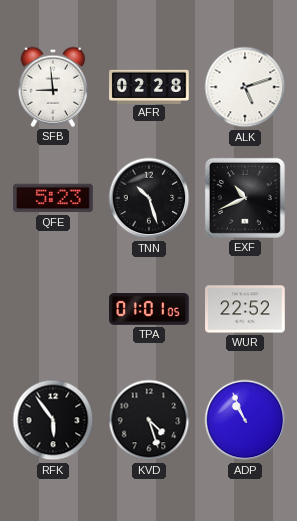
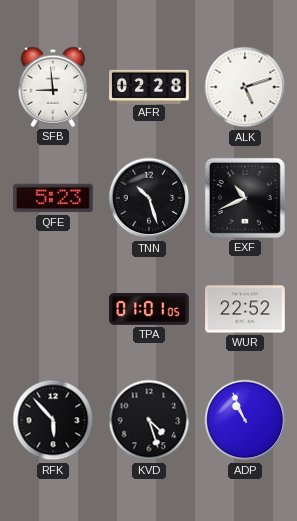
RFK: 5:54 -> 5:53
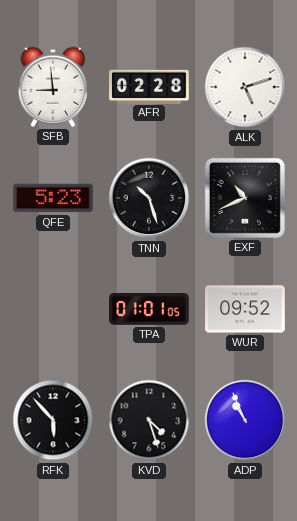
WUR: 22:52 -> 09:52
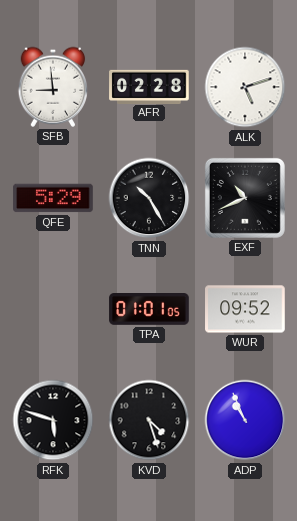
QFE: 5:23 -> 5:29
TNN: 10:27 -> 10:25
RFK: 5:53 -> 5:48
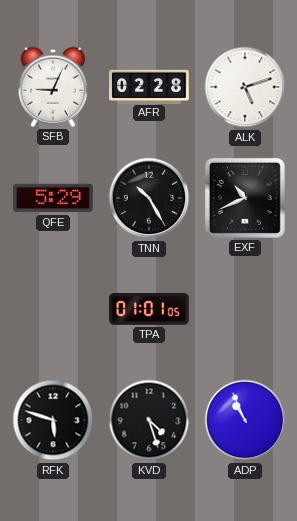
SFB: 8:59 -> 9:04
WUR: 09:52 -> none
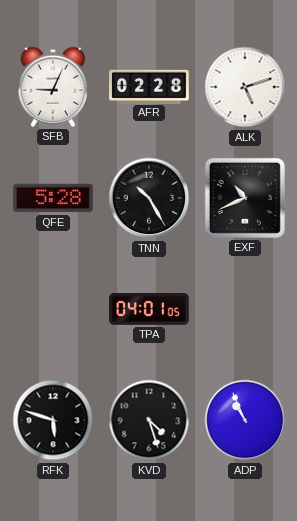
QFE: 5:29 -> 5:28
TPA: 01:01 -> 04:01
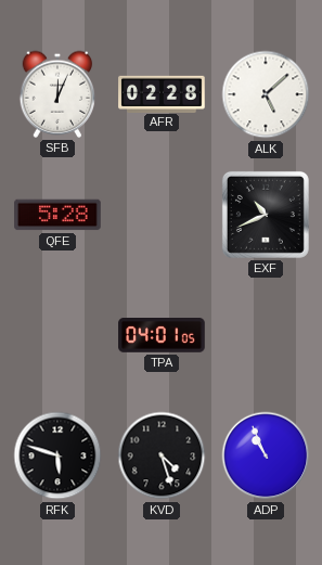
SFB: 9:04 -> 12:04
ALK: 5:12 -> 5:08
TNN: 10:25 -> none
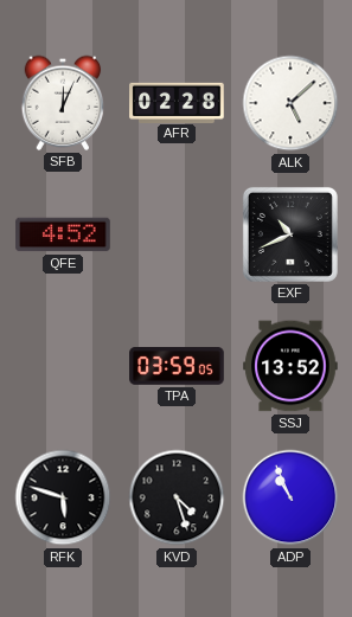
QFE: 5:28 -> 4:52
TPA: 04:01 -> 03:59
SSJ: none -> 13:52
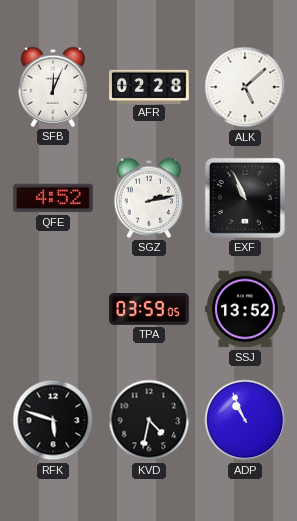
SGZ: none -> 2:13
EXF: 10:41 -> 10:56
KVD: 4:27 -> 4:32
